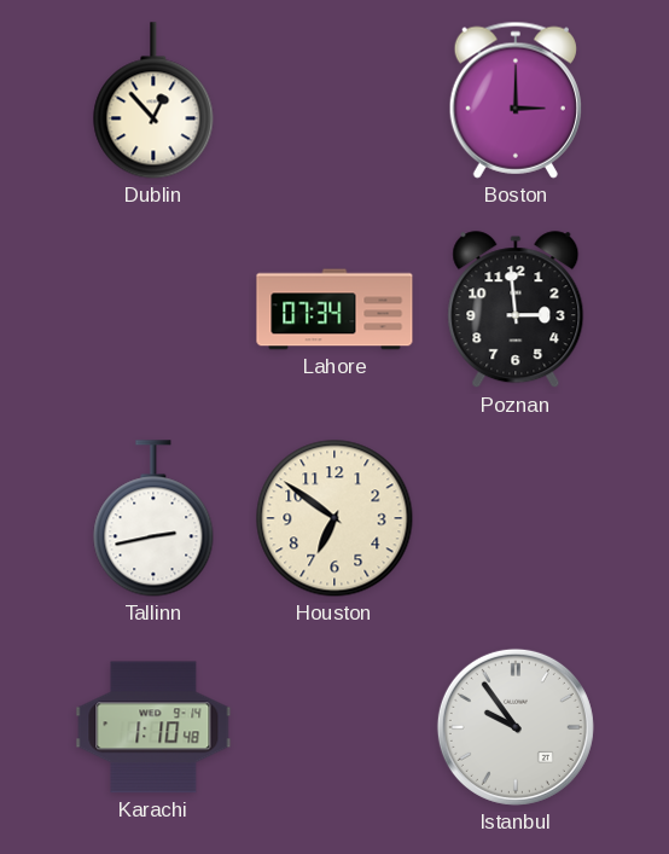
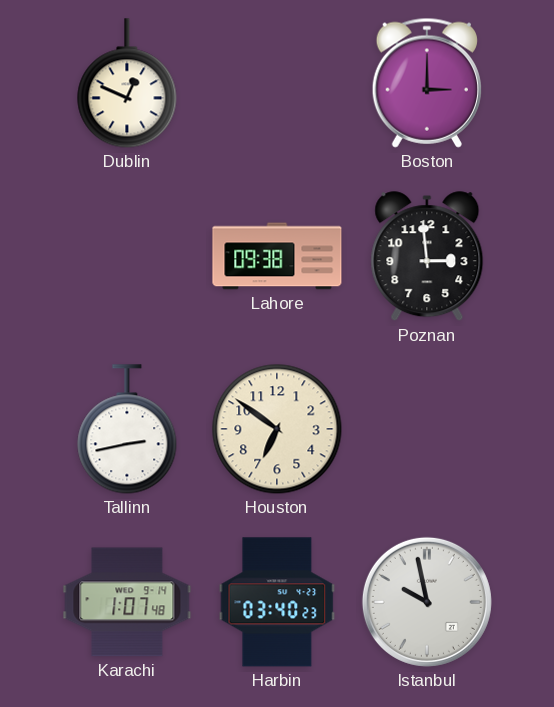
Dublin: 12:53 -> 12:49
Lahore: 07:34 -> 09:38
Karachi: 1:10 -> 1:07
Harbin: none -> 03:40
Istanbul: 9:54 -> 9:58
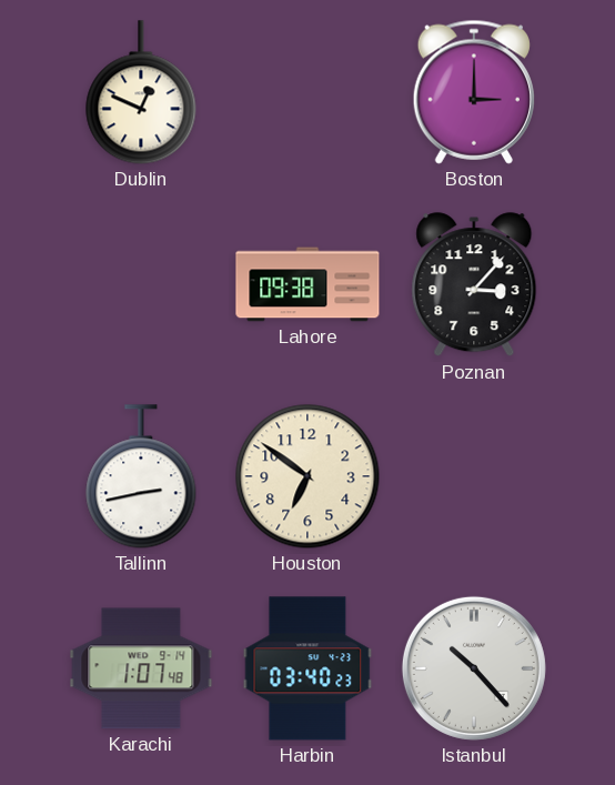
Poznan: 2:59 -> 3:07
Istanbul: 9:58 -> 10:23
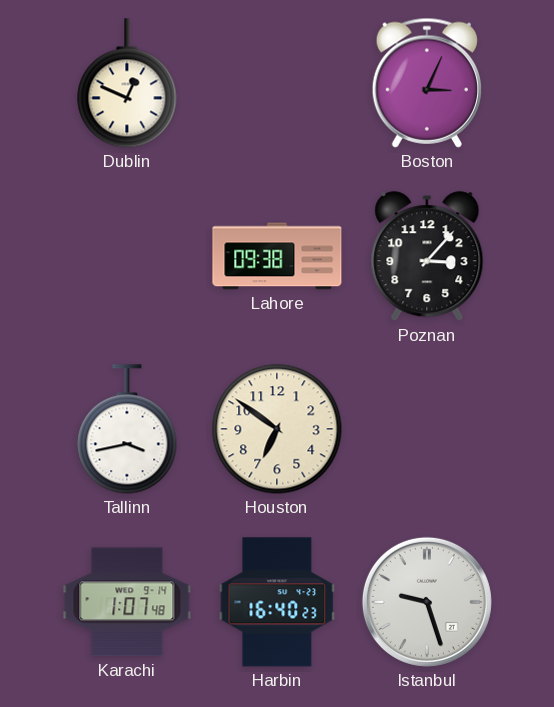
Boston: 3:00 -> 3:04
Tallinn: 2:43 -> 3:43
Harbin: 03:40 -> 16:40
Istanbul: 10:23 -> 9:27
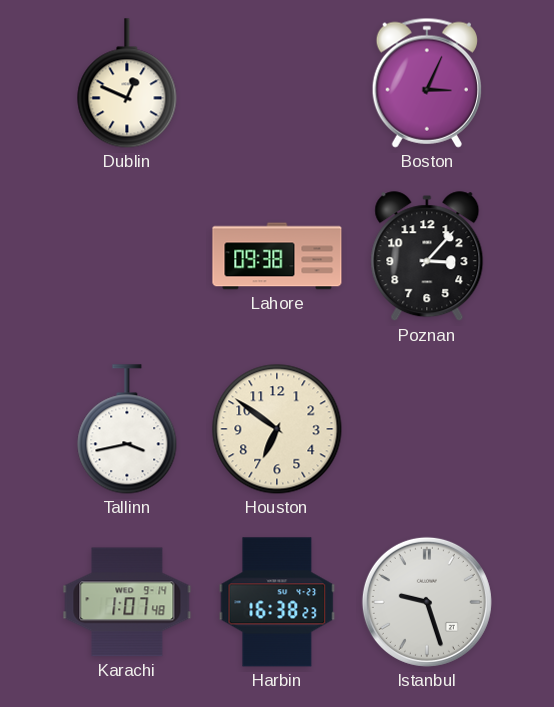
Harbin: 16:40 -> 16:38
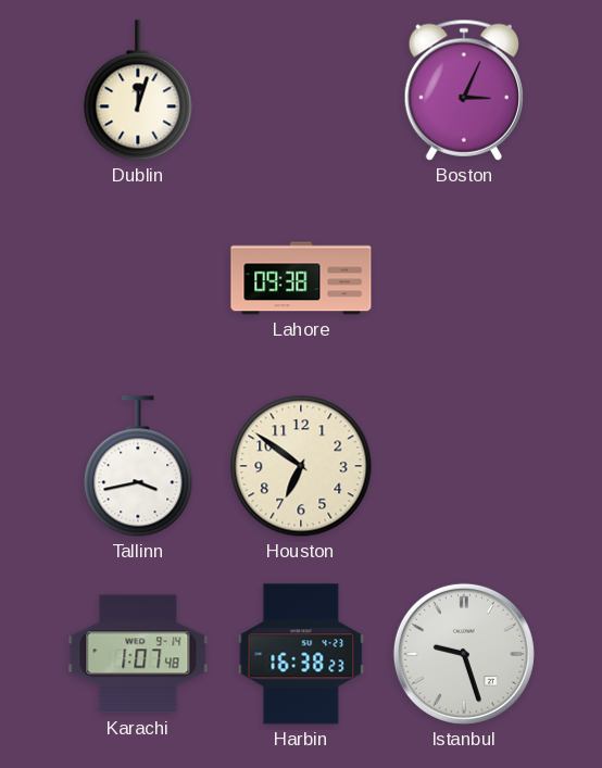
Dublin: 12:49 -> 12:03
Poznan: 3:07 -> none
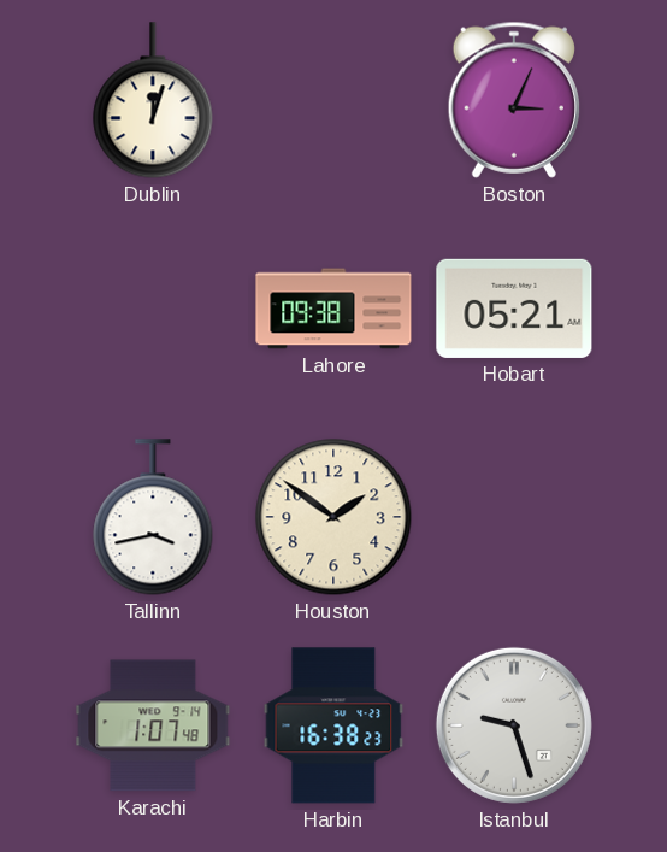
Hobart: none -> 05:21
Houston: 6:51 -> 1:51
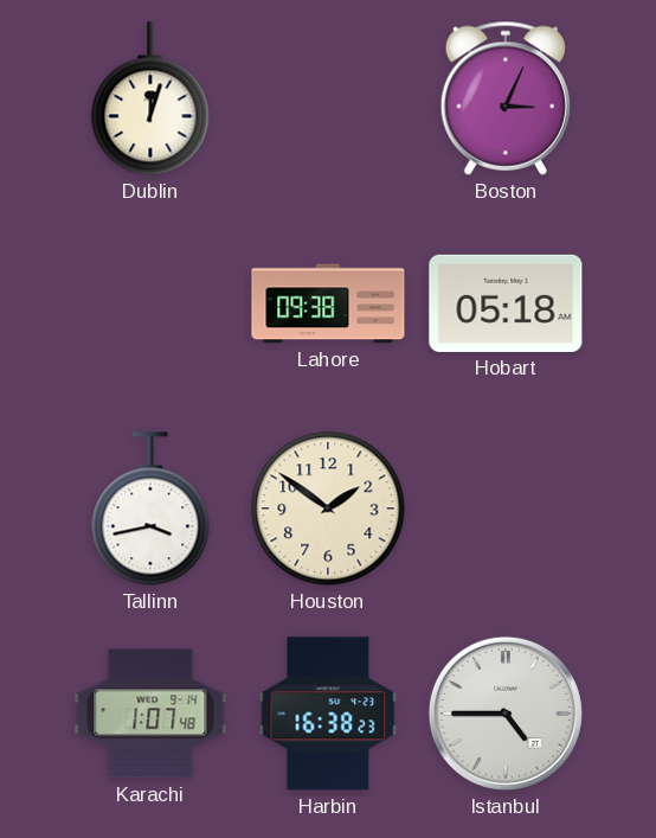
Hobart: 05:21 -> 05:18
Istanbul: 9:27 -> 4:45
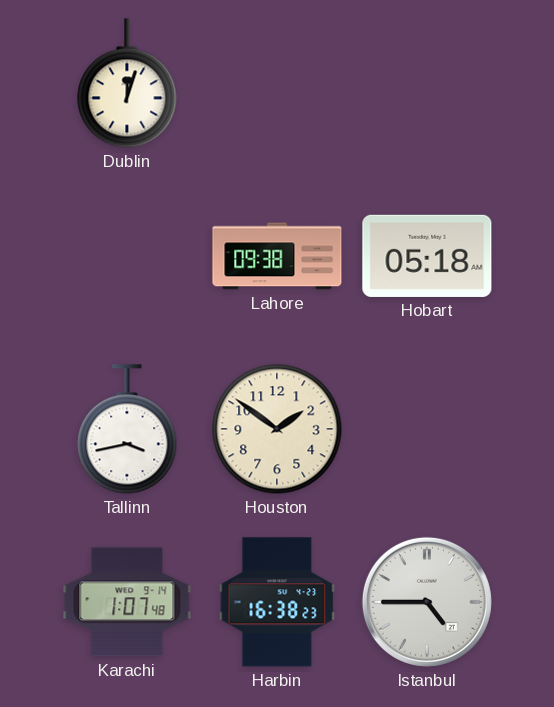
Boston: 3:04 -> none
